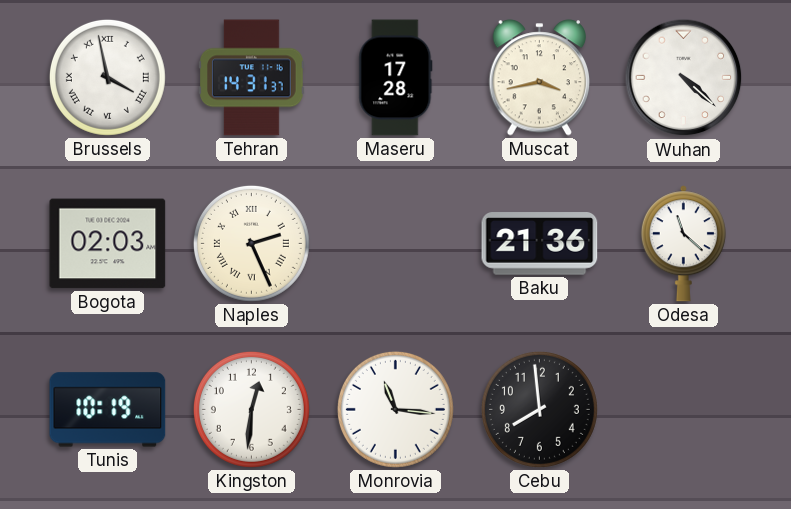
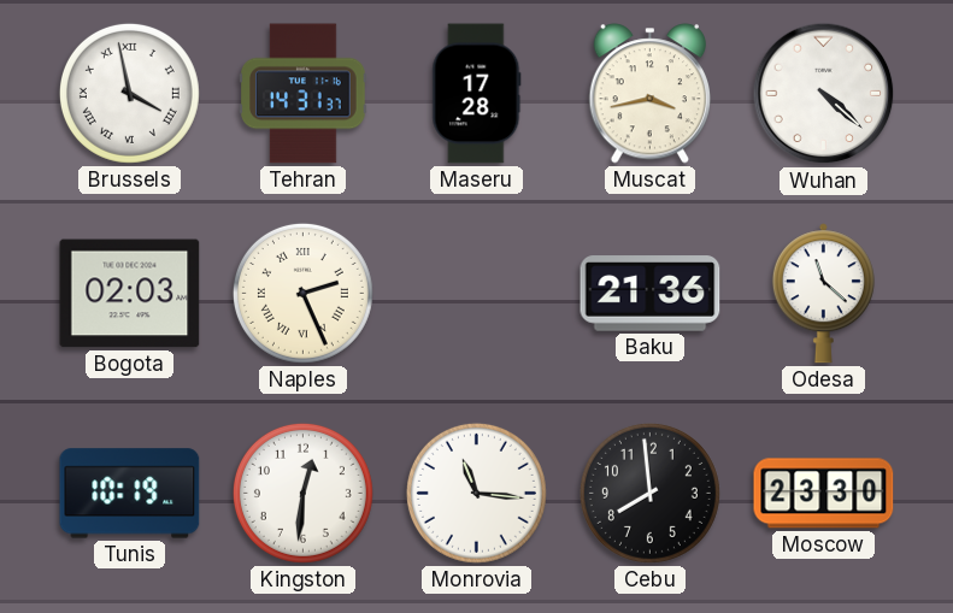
Moscow: none -> 23:30
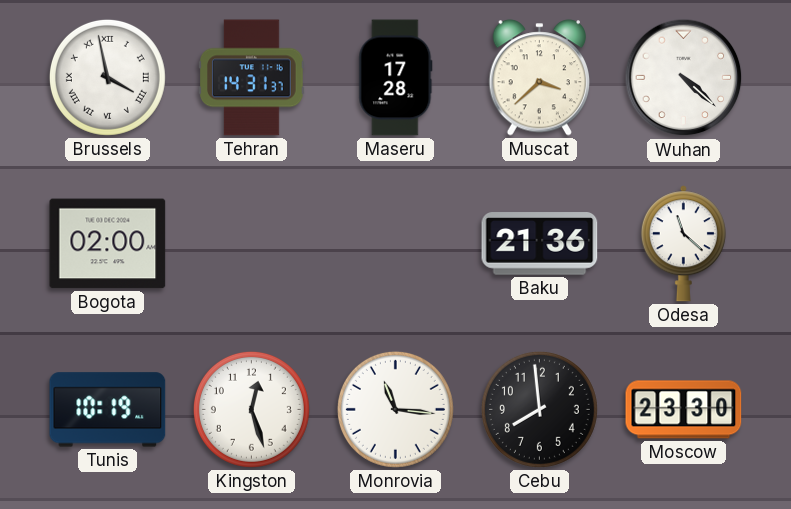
Muscat: 3:43 -> 3:38
Bogota: 02:03 -> 02:00
Naples: 2:26 -> none
Kingston: 12:31 -> 12:27
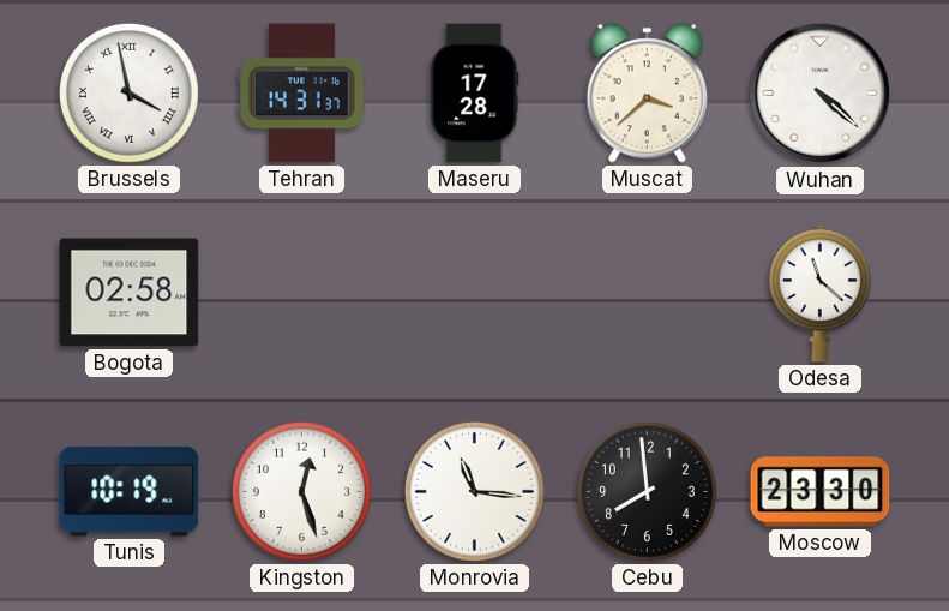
Bogota: 02:00 -> 02:58
Baku: 21:36 -> none
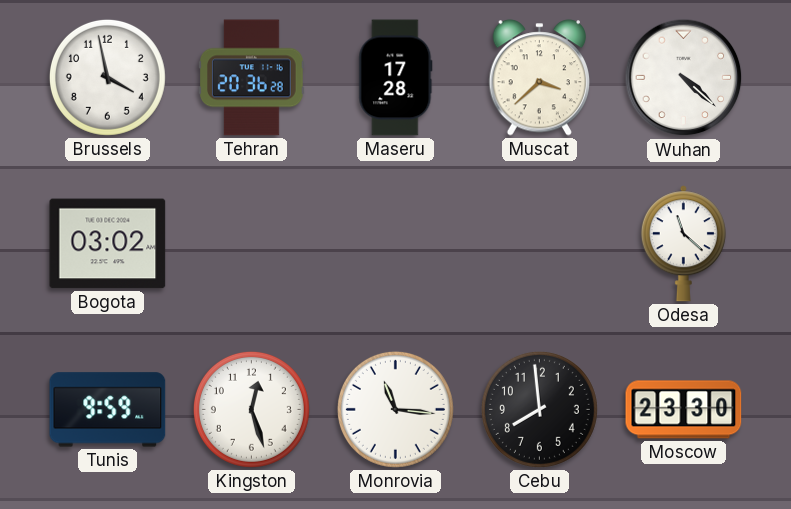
Brussels numerals: Roman -> Arabic
Tehran: 14:31 -> 20:36
Bogota: 02:58 -> 03:02
Tunis: 10:19 -> 9:59
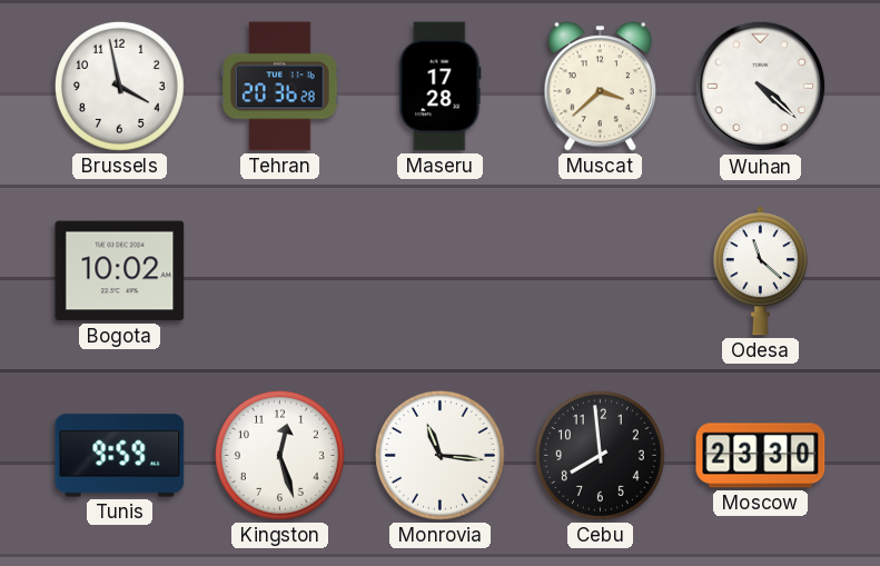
Bogota: 03:02 -> 10:02
